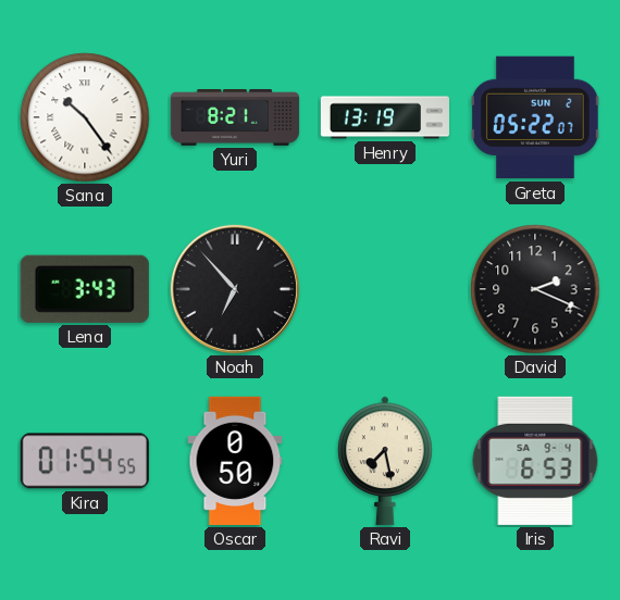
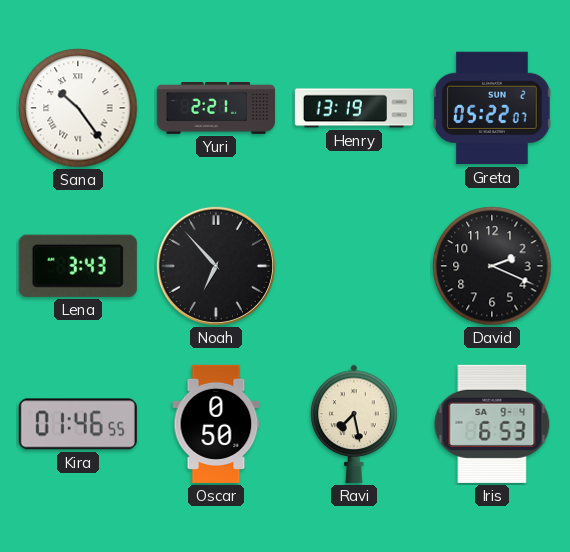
Yuri: 8:21 -> 2:21
Kira: 01:54 -> 01:46
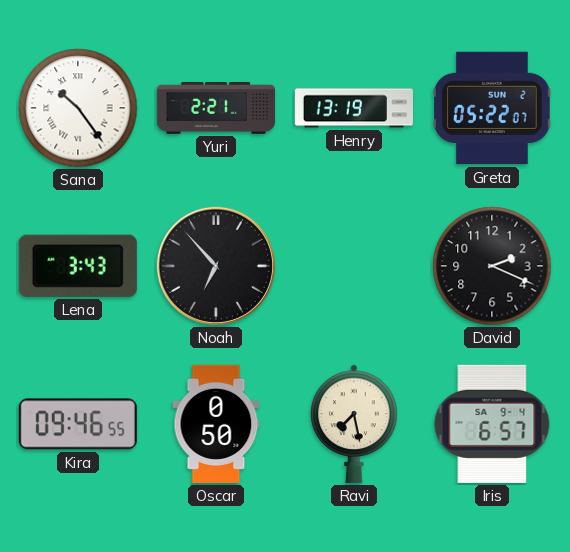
Kira: 01:46 -> 09:46
Iris: 6:53 -> 6:57
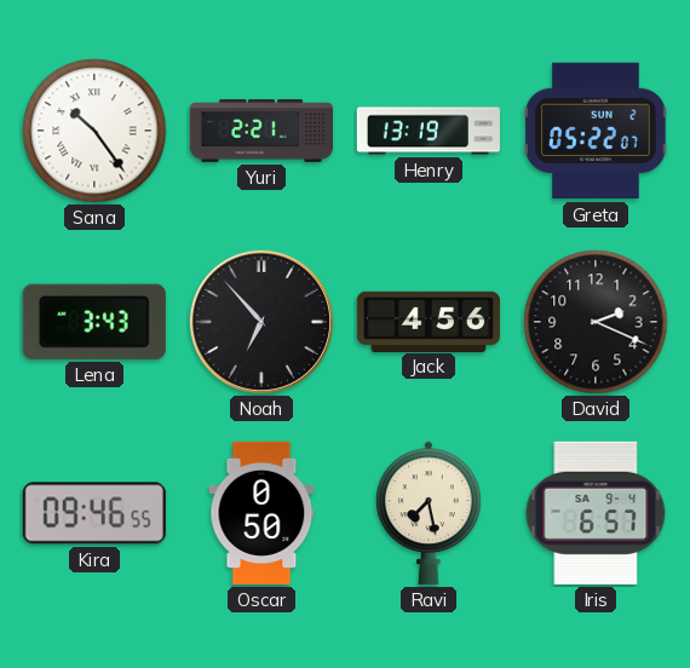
Jack: none -> 4:56
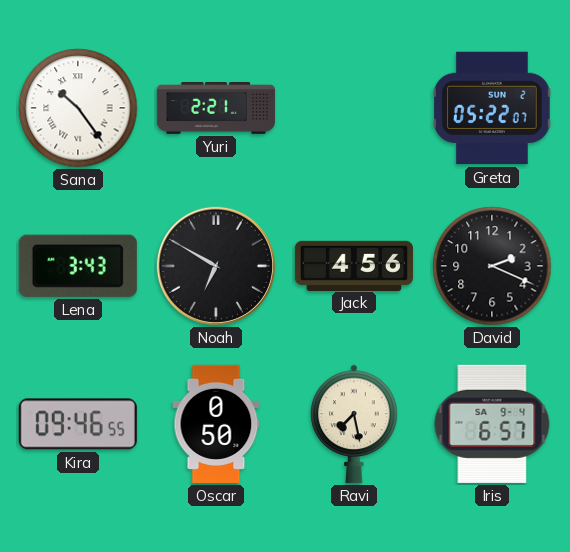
Henry: 13:19 -> none
Noah: 6:53 -> 6:50
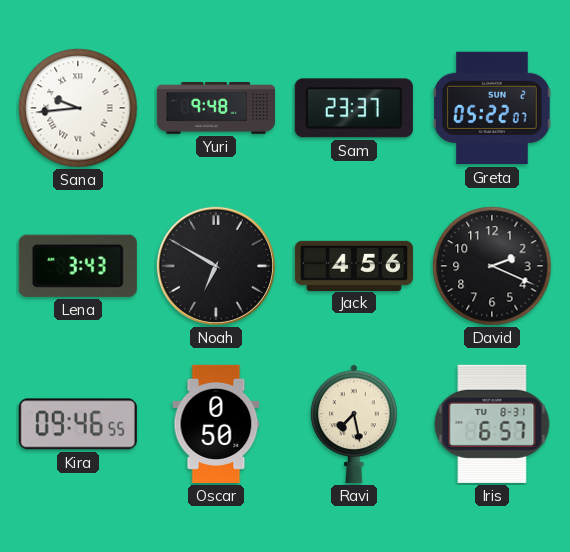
Sana: 10:24 -> 9:44
Yuri: 2:21 -> 9:48
Sam: none -> 23:37
Iris date: SA 9-4 -> TU 8-31
